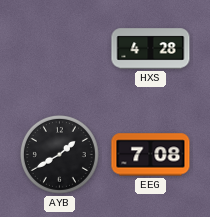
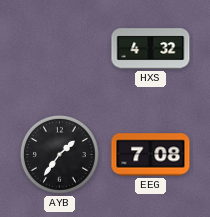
HXS: 4:28 -> 4:32
AYB: 1:40 -> 1:36
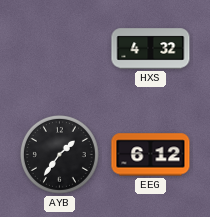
EEG: 7:08 -> 6:12
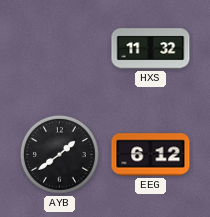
HXS: 4:32 -> 11:32
AYB: 1:36 -> 1:39
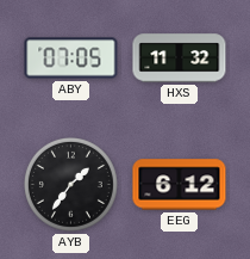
ABY: none -> 07:05
AYB: 1:39 -> 1:36
